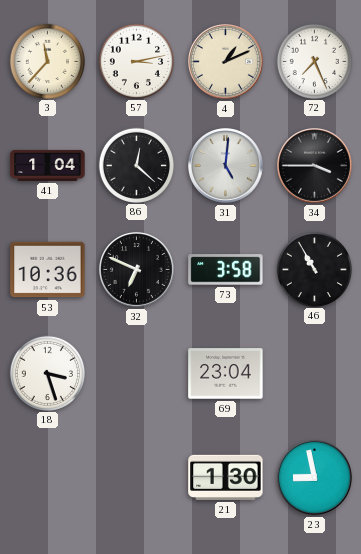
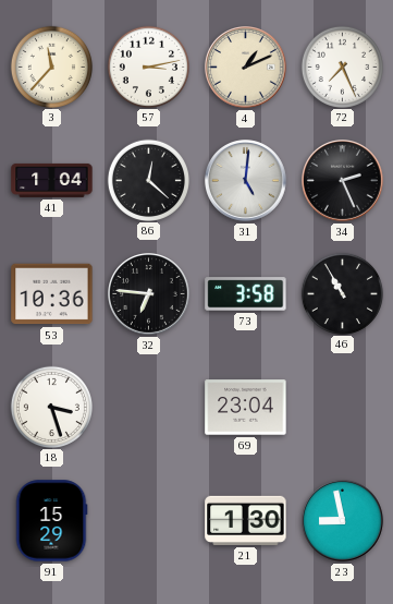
34: 3:45 -> 2:26
32: 6:49 -> 6:46
91: none -> 15:29
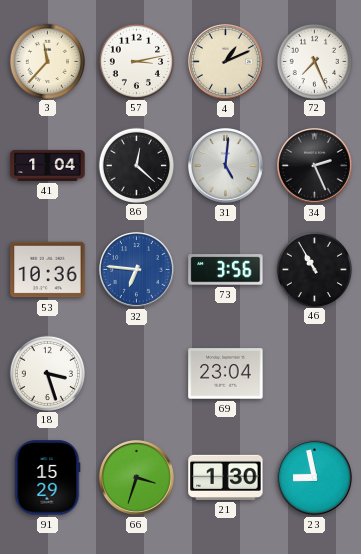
32 dial: black -> blue
73: 3:58 -> 3:56
66: none -> 3:33
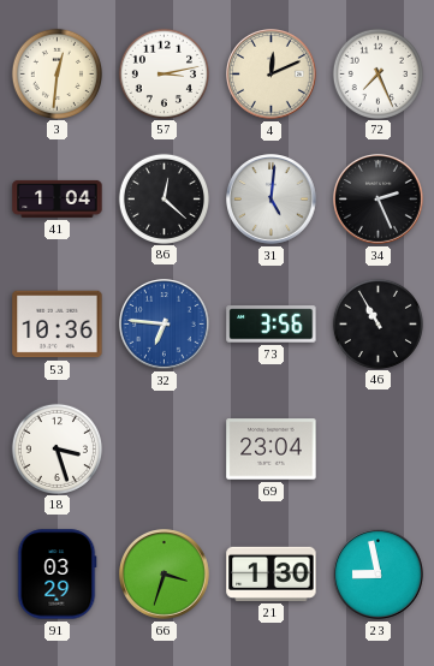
3: 11:37 -> 12:31
4: 1:11 -> 12:11
91: 15:29 -> 03:29
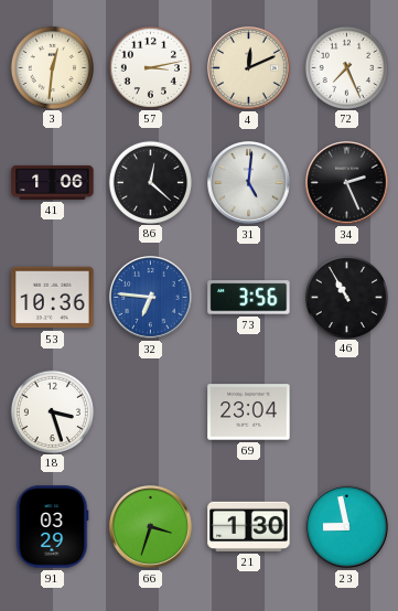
41: 1:04 -> 1:06
